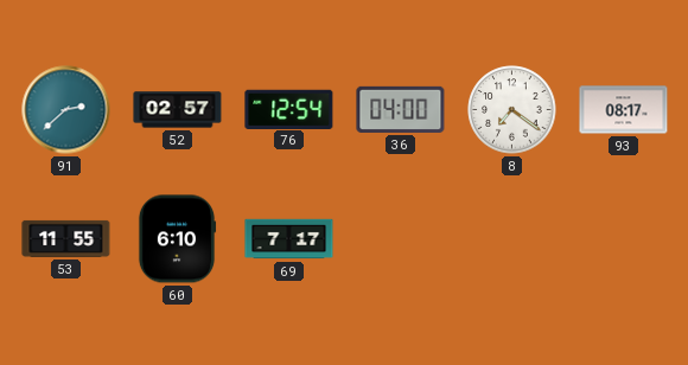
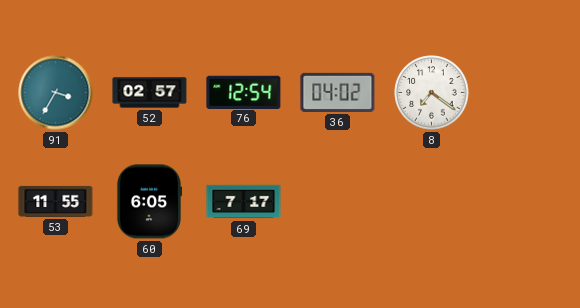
91: 2:38 -> 3:35
36: 04:00 -> 04:02
93: 08:17 -> none
60: 6:10 -> 6:05
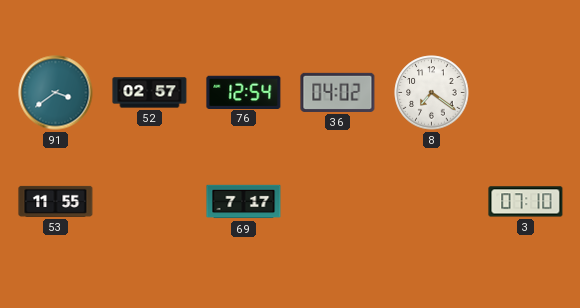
91: 3:35 -> 3:39
60: 6:05 -> none
3: none -> 07:10
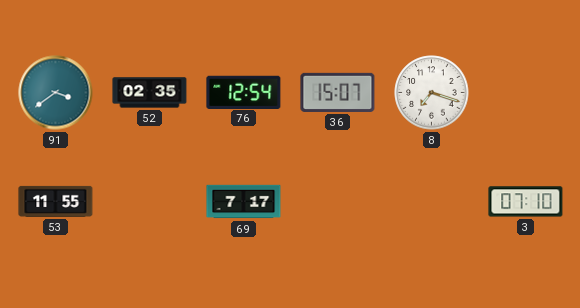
52: 02:57 -> 02:35
36: 04:02 -> 15:07
8: 7:21 -> 7:18
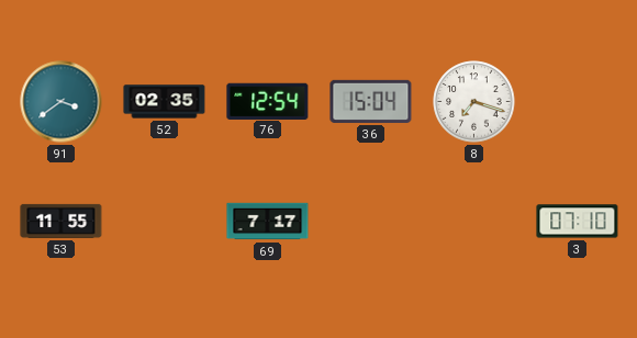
36: 15:07 -> 15:04
